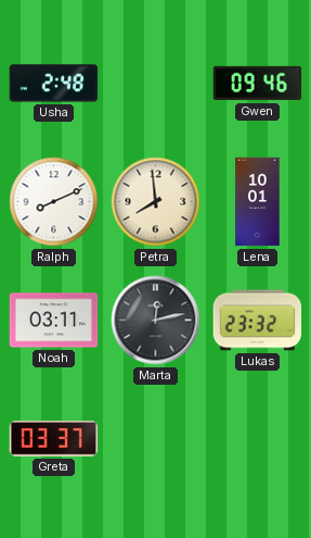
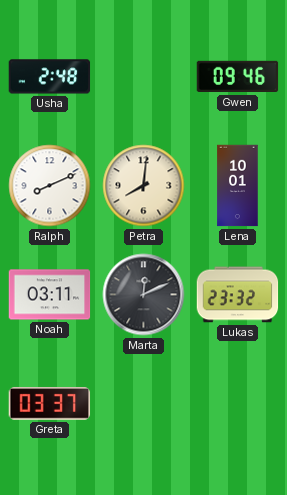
Petra: 7:59 -> 8:01
Marta: 12:13 -> 12:11
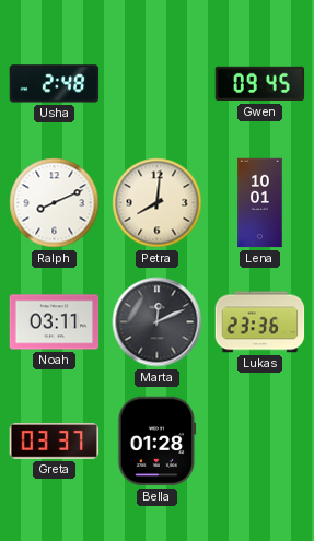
Gwen: 09:46 -> 09:45
Lukas: 23:32 -> 23:36
Bella: none -> 01:28
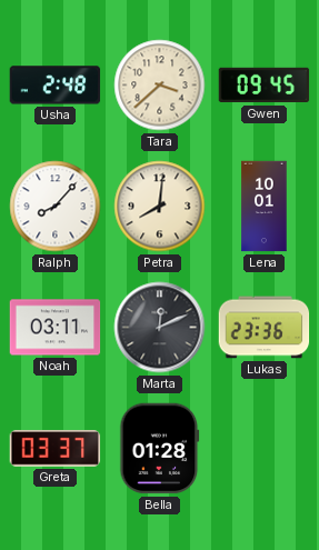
Tara: none -> 3:38
Ralph: 8:11 -> 8:07
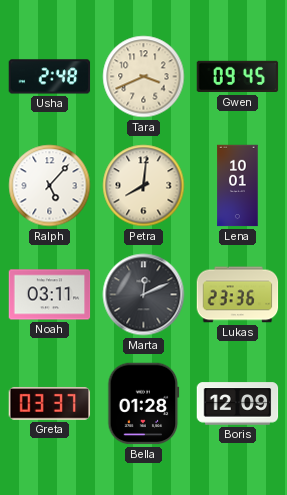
Tara: 3:38 -> 3:41
Ralph: 8:07 -> 5:07
Boris: none -> 12:09
